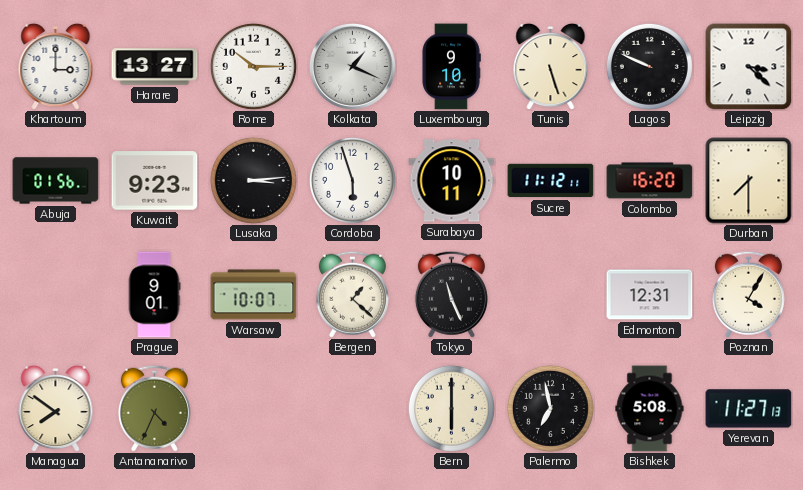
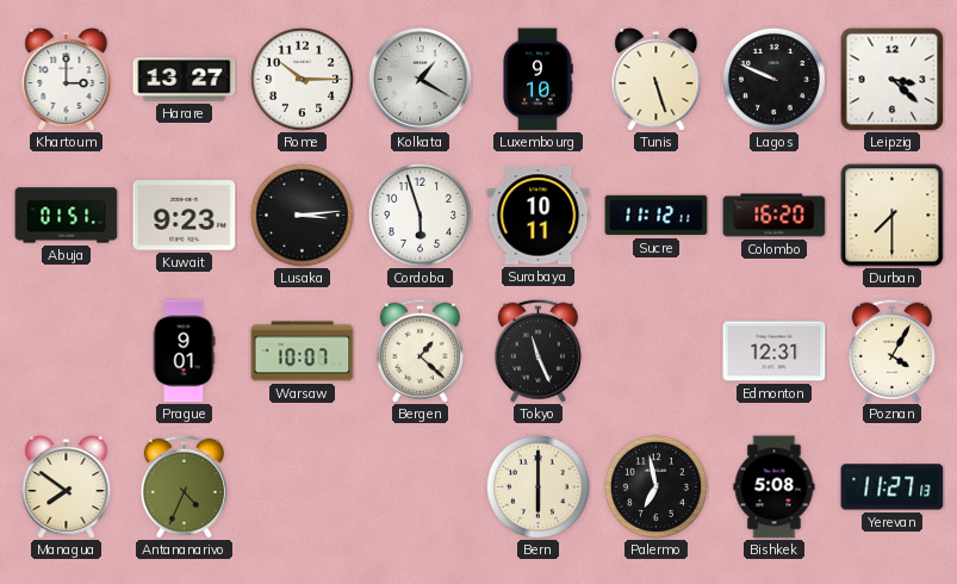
Kolkata: 1:19 -> 1:20
Abuja: 01:56 -> 01:51
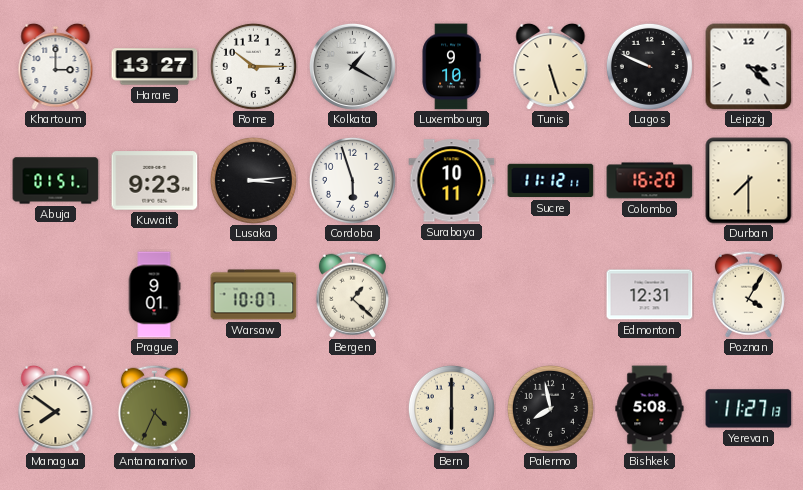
Tokyo: 11:26 -> none
Palermo: 6:58 -> 7:58
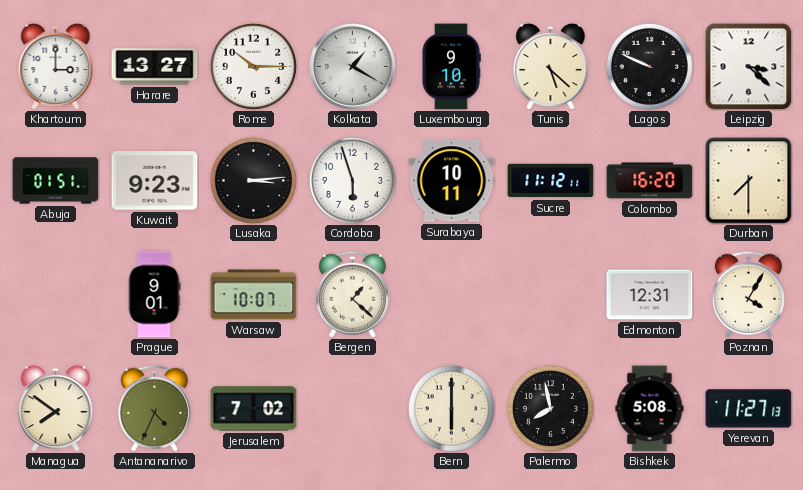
Tunis: 5:27 -> 5:22
Jerusalem: none -> 7:02
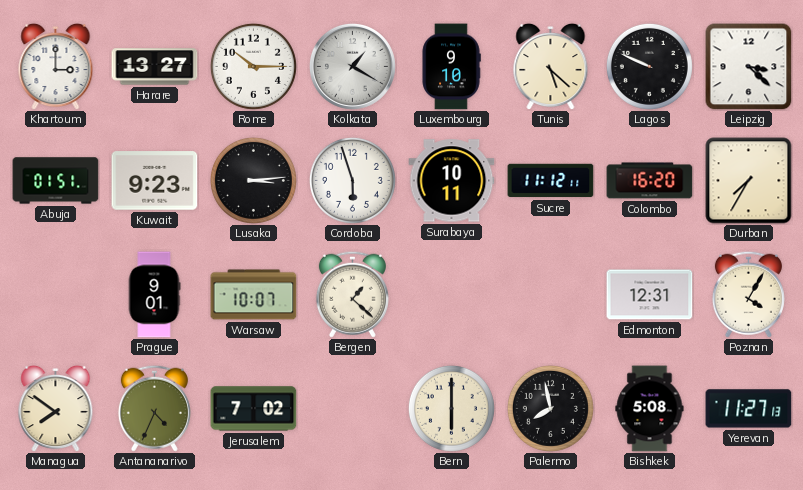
Durban: 7:30 -> 7:35
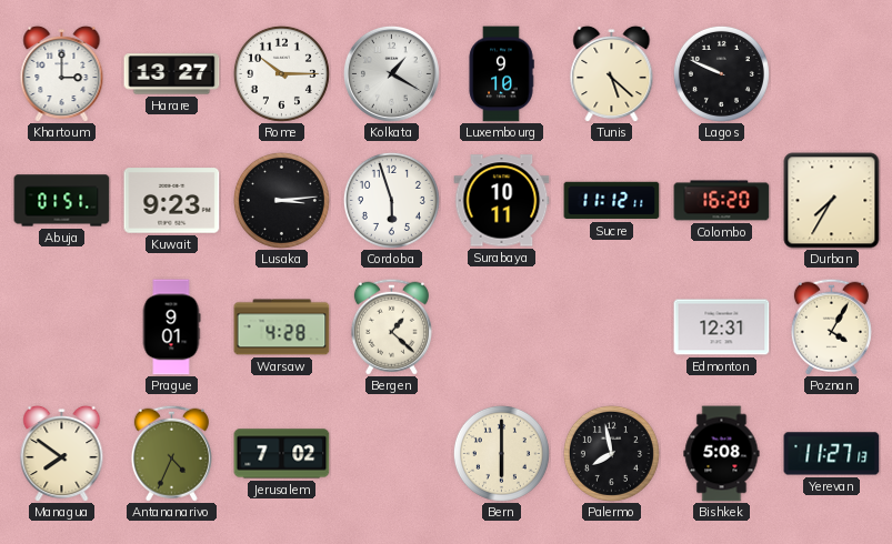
Leipzig: 3:22 -> none
Warsaw: 10:07 -> 4:28
